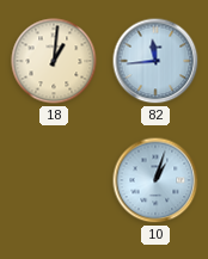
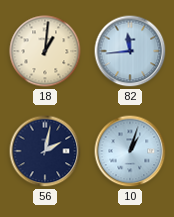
56: none -> 2:02
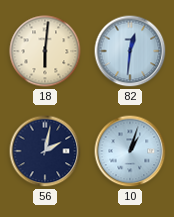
18: 1:01 -> 6:01
82: 11:44 -> 12:31
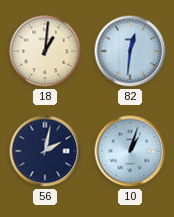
18: 6:01 -> 1:01
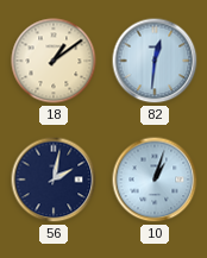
18: 1:01 -> 1:09
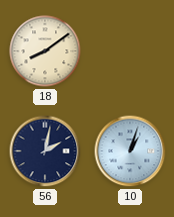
18: 1:09 -> 8:09
82: 12:31 -> none
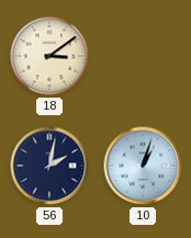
18: 8:09 -> 3:09
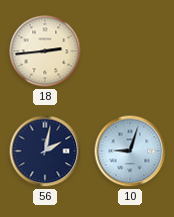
18: 3:09 -> 2:44
10: 1:03 -> 9:03
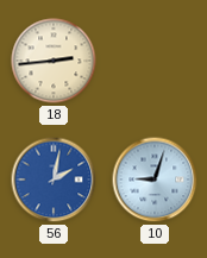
56 dial: navy -> blue
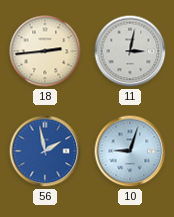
11: none -> 3:02
56: 2:02 -> 1:58
